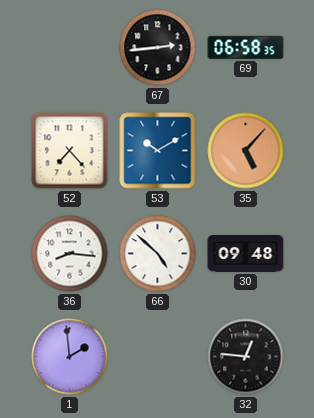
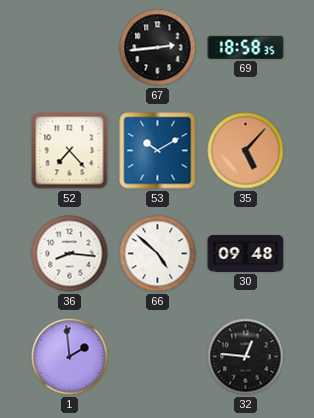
69: 06:58 -> 18:58
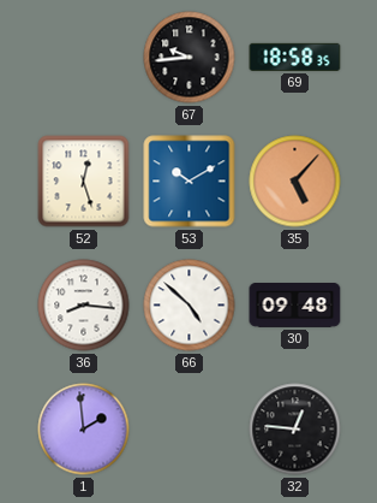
67: 2:44 -> 9:44
52: 7:23 -> 12:27
